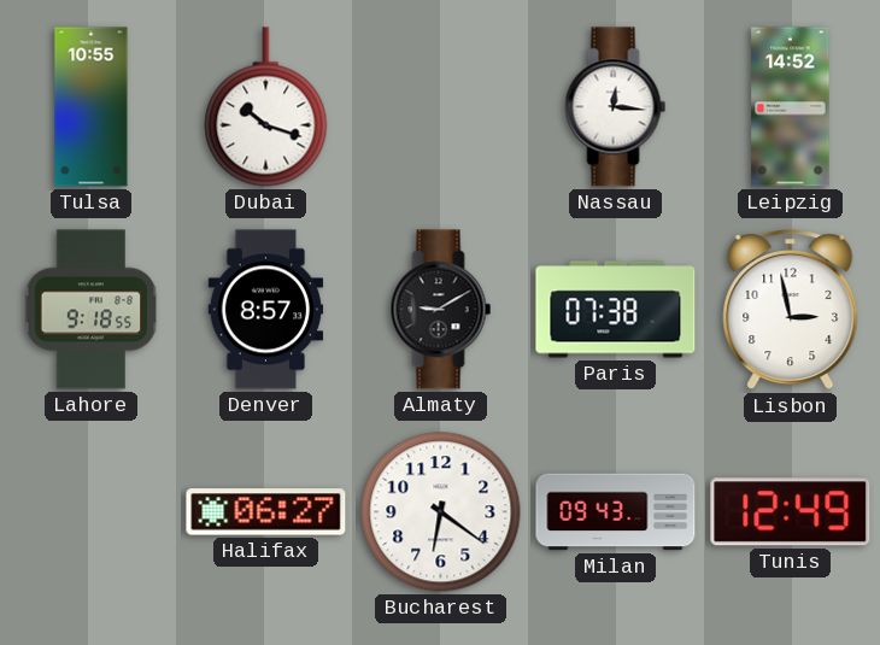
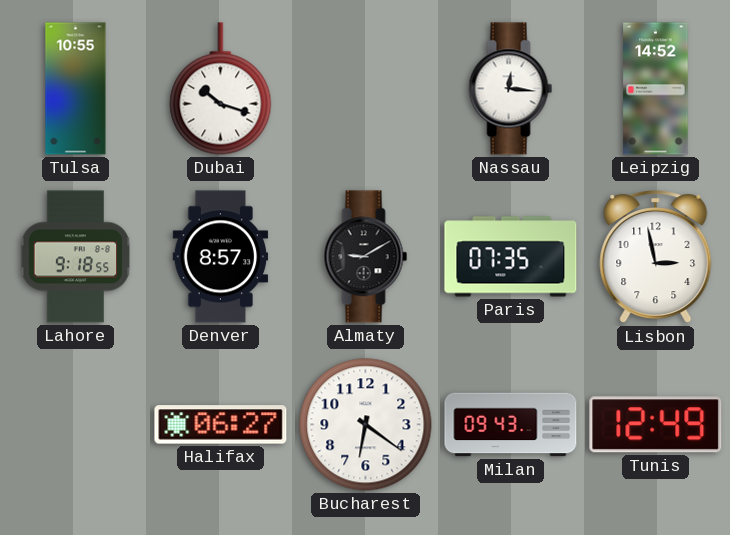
Paris: 07:38 -> 07:35
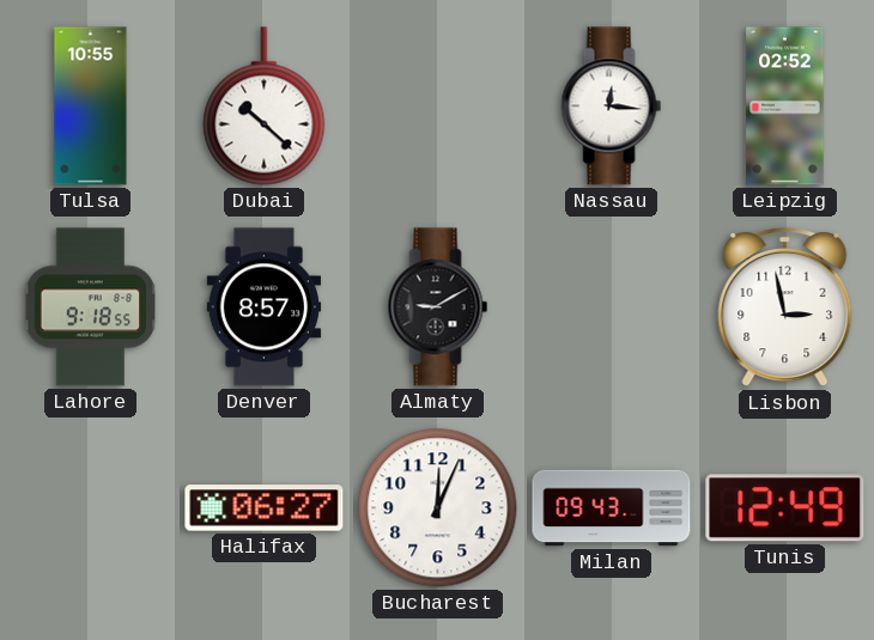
Dubai: 10:18 -> 10:22
Leipzig: 14:52 -> 02:52
Paris: 07:35 -> none
Bucharest: 6:21 -> 12:04
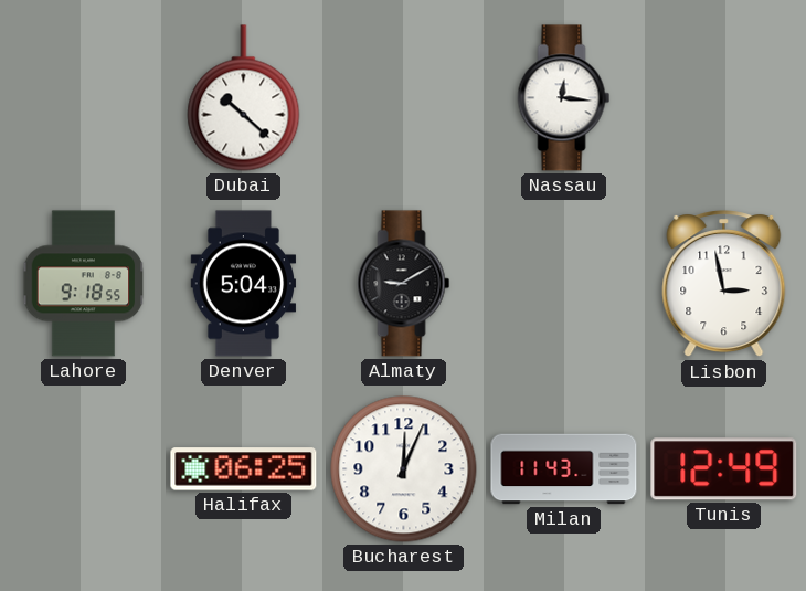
Tulsa: 10:55 -> none
Leipzig: 02:52 -> none
Denver: 8:57 -> 5:04
Halifax: 06:27 -> 06:25
Milan: 09:43 -> 11:43
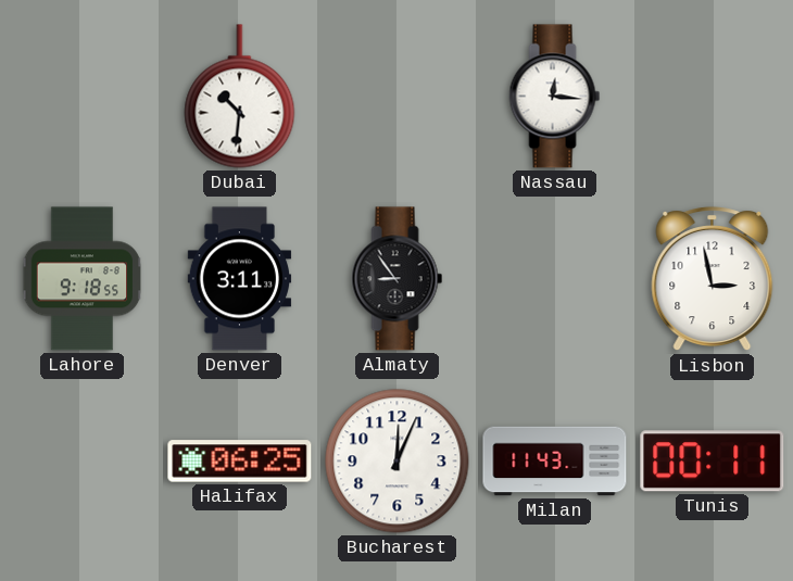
Dubai: 10:22 -> 10:31
Denver: 5:04 -> 3:11
Almaty: 9:10 -> 8:54
Tunis: 12:49 -> 00:11
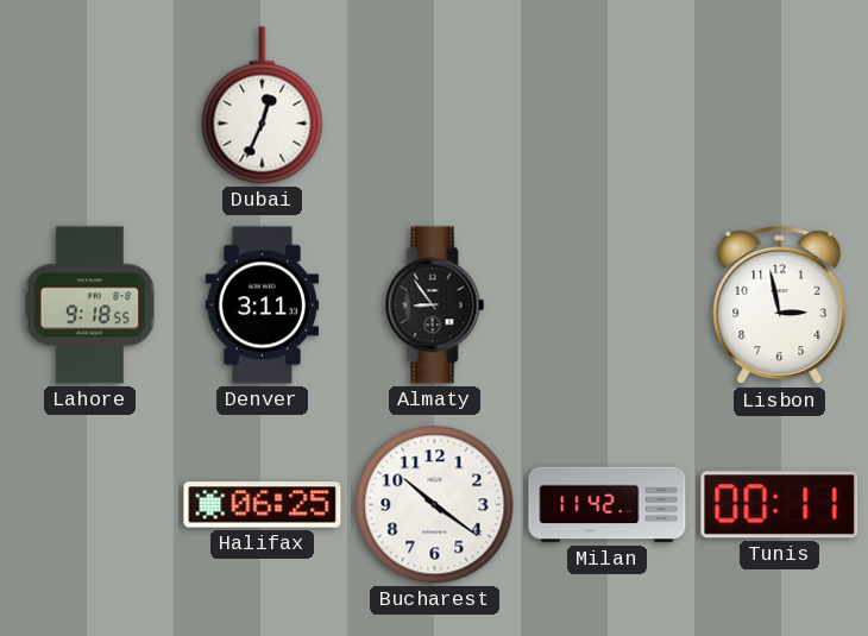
Dubai: 10:31 -> 12:34
Nassau: 12:16 -> none
Bucharest: 12:04 -> 10:21
Milan: 11:43 -> 11:42
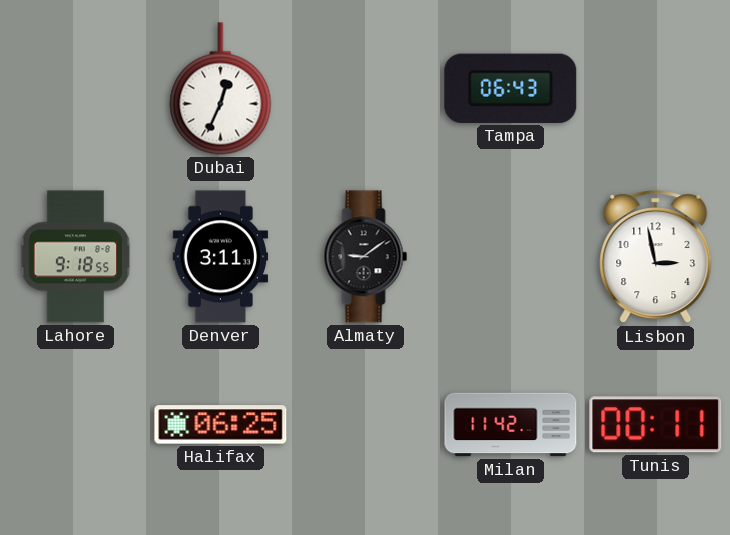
Tampa: none -> 06:43
Almaty: 8:54 -> 9:09
Bucharest: 10:21 -> none
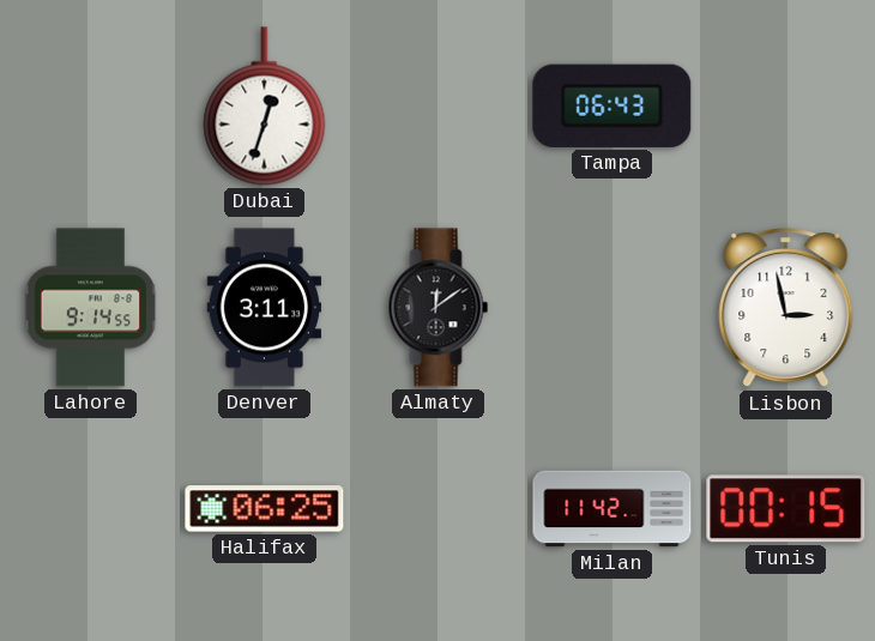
Dubai: 12:34 -> 12:33
Lahore: 9:18 -> 9:14
Almaty: 9:09 -> 12:09
Tunis: 00:11 -> 00:15
